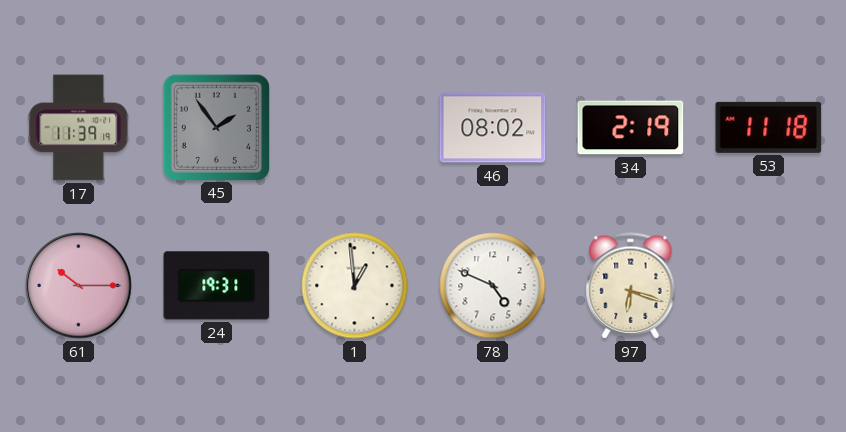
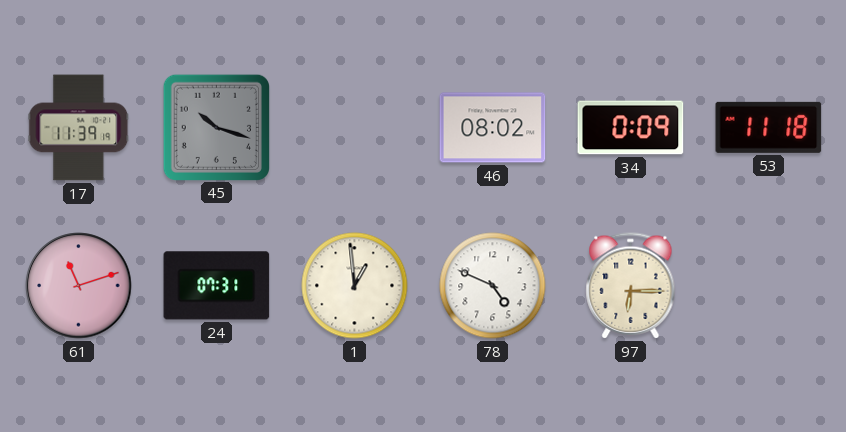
45: 1:54 -> 10:18
34: 2:19 -> 0:09
61: 10:15 -> 11:12
24: 19:31 -> 07:31
97: 6:18 -> 6:15
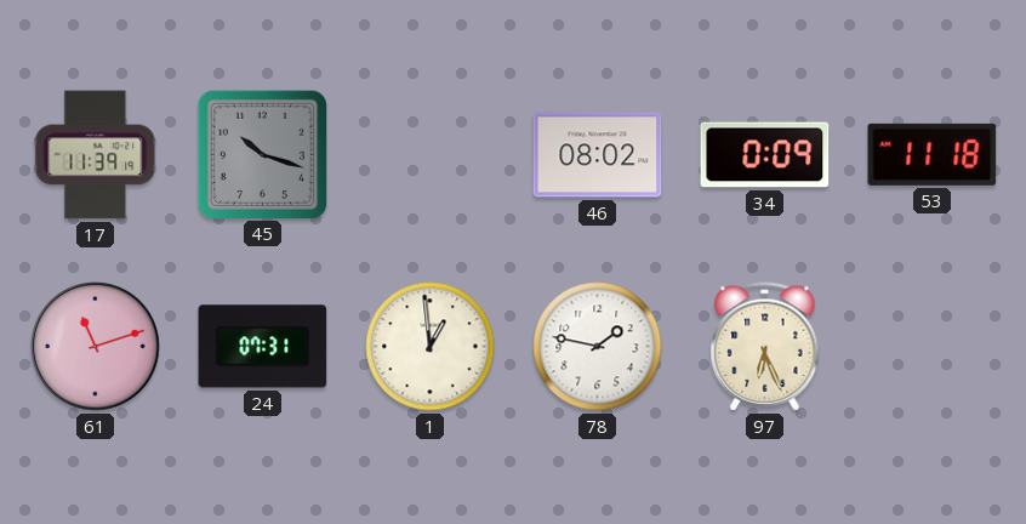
78: 4:49 -> 1:47
97: 6:15 -> 6:26
